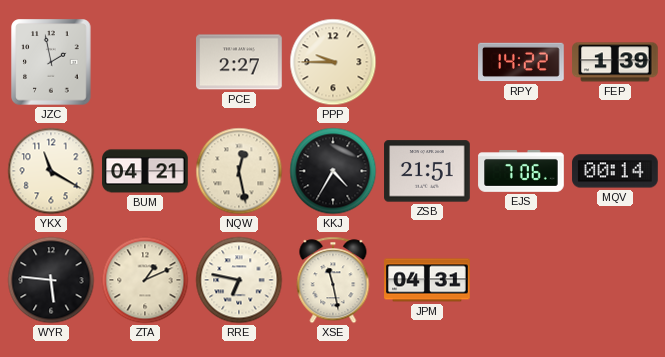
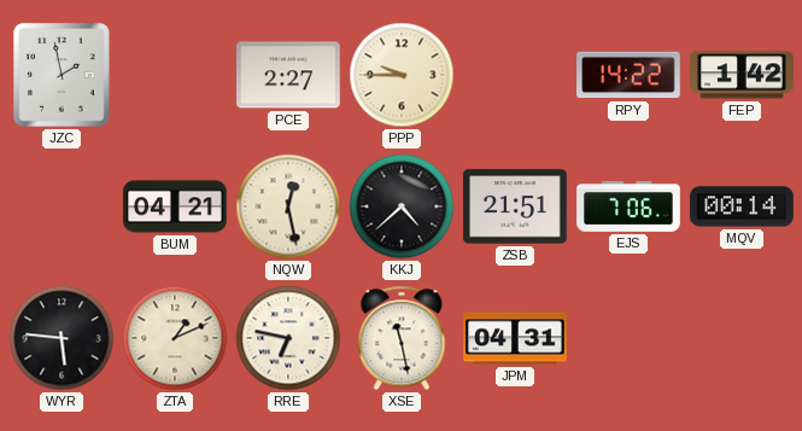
FEP: 1:39 -> 1:42
YKX: 11:20 -> none
KKJ: 4:35 -> 4:38
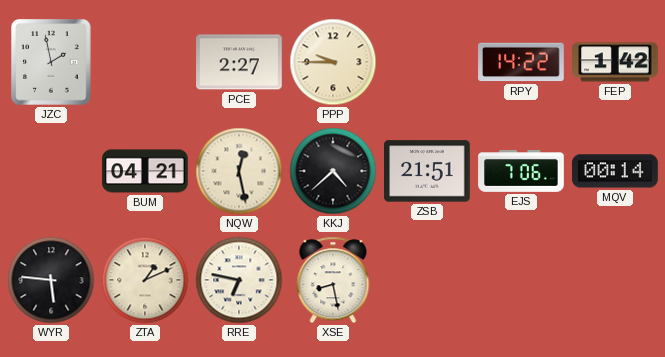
XSE: 11:28 -> 8:28
JPM: 04:31 -> none
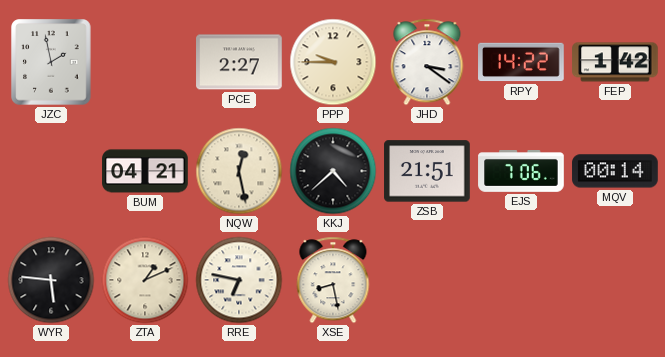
JHD: none -> 3:21
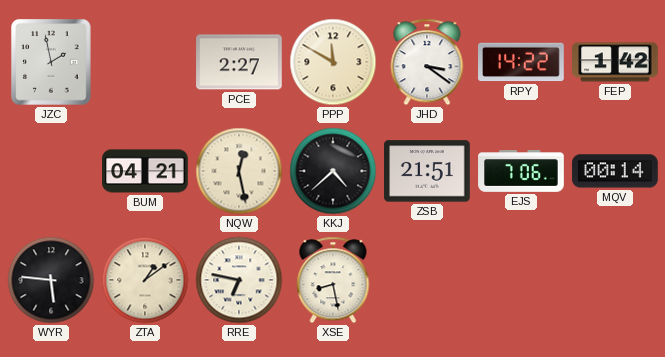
PPP: 9:45 -> 11:50
ZTA: 1:11 -> 1:09
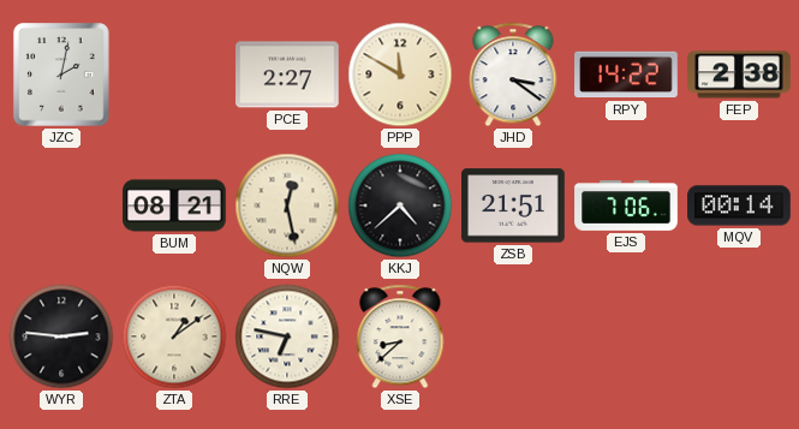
JZC: 1:58 -> 2:02
FEP: 1:42 -> 2:38
BUM: 04:21 -> 08:21
WYR: 5:46 -> 2:46
XSE: 8:28 -> 8:38
